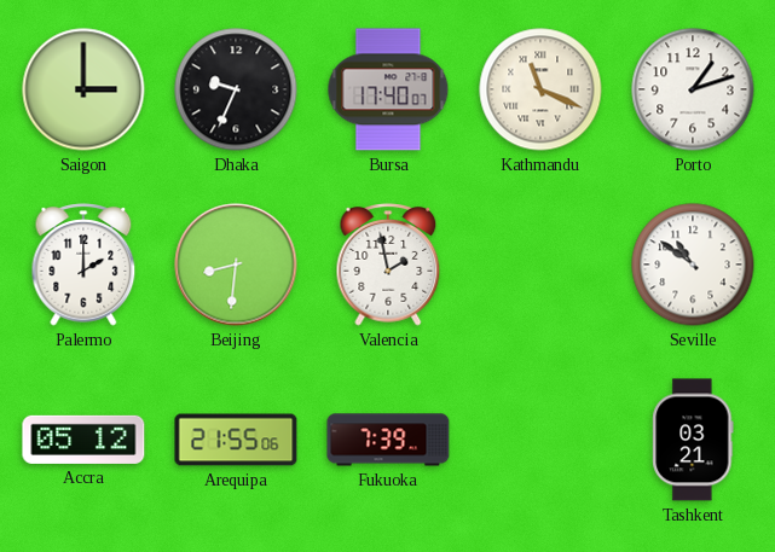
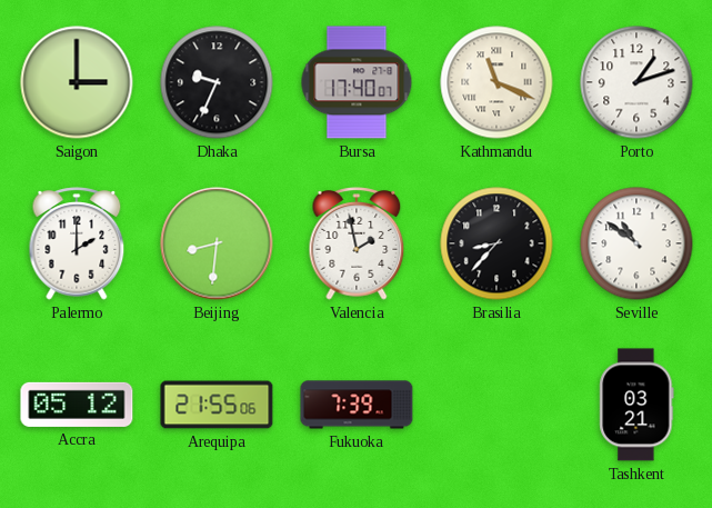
Brasilia: none -> 8:37
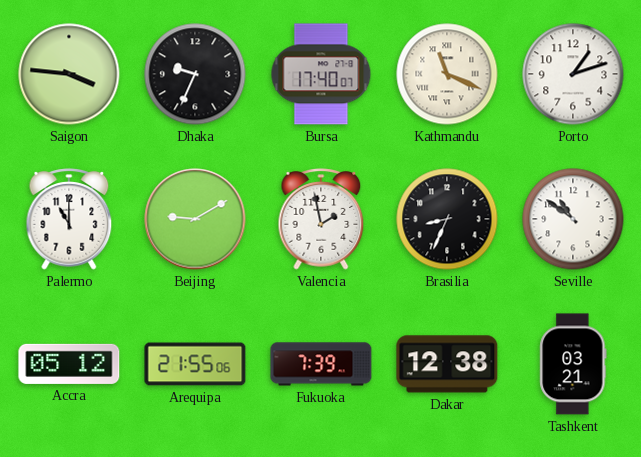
Saigon: 3:00 -> 3:46
Palermo: 2:00 -> 11:00
Beijing: 8:31 -> 9:10
Brasilia: 8:37 -> 8:34
Dakar: none -> 12:38
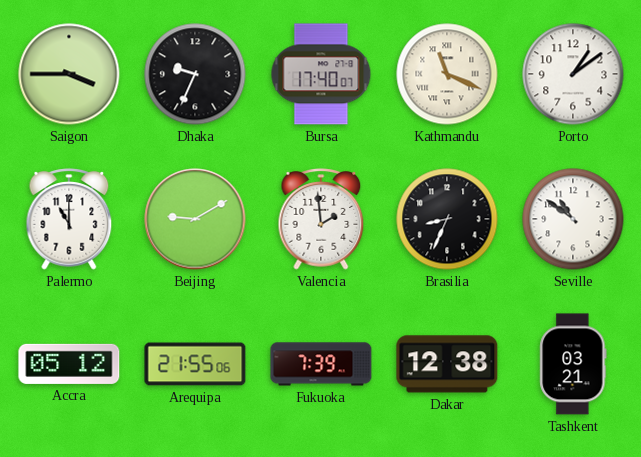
Saigon: 3:46 -> 3:45
Porto: 1:12 -> 1:09
Valencia: 1:58 -> 1:59
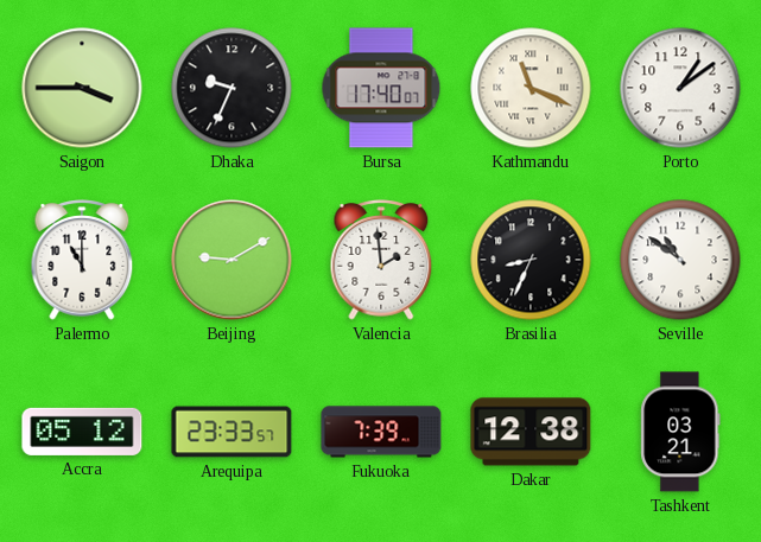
Arequipa: 21:55 -> 23:33
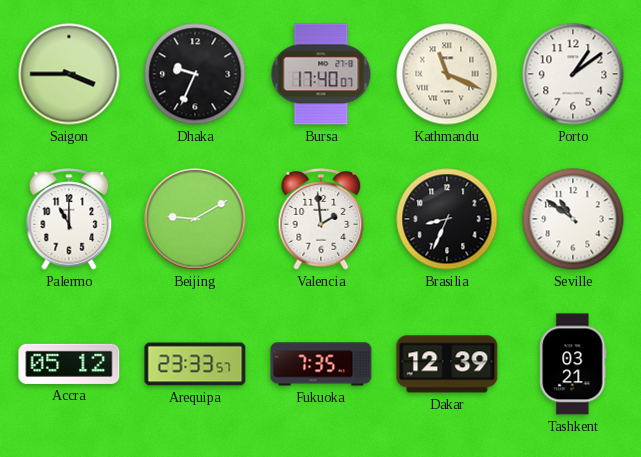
Fukuoka: 7:39 -> 7:35
Dakar: 12:38 -> 12:39
